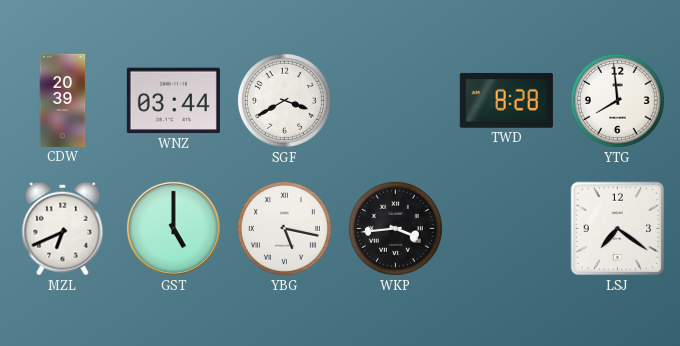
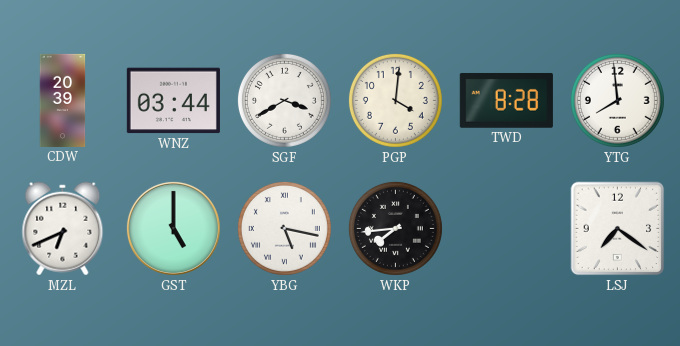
PGP: none -> 4:01
WKP: 3:44 -> 7:44
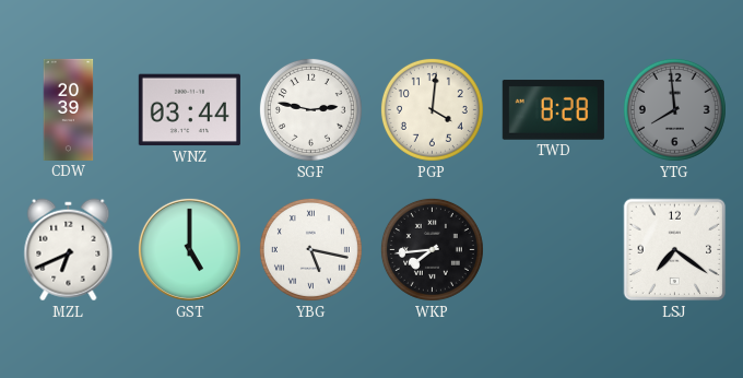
SGF: 3:40 -> 2:47
YTG dial: white -> grey
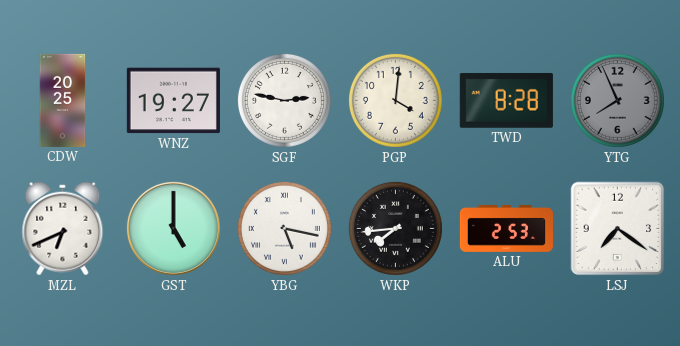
CDW: 20:39 -> 20:25
WNZ: 03:44 -> 19:27
YTG: 7:59 -> 7:56
ALU: none -> 2:53
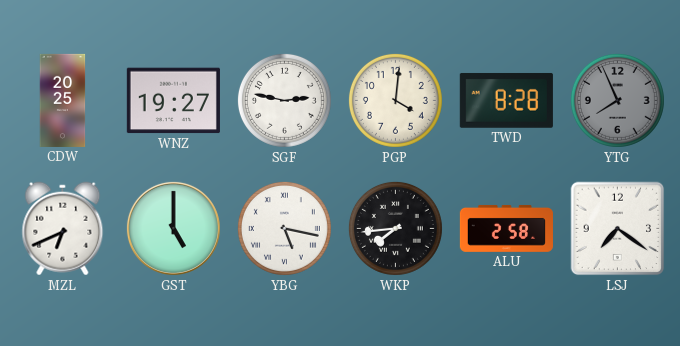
ALU: 2:53 -> 2:58
